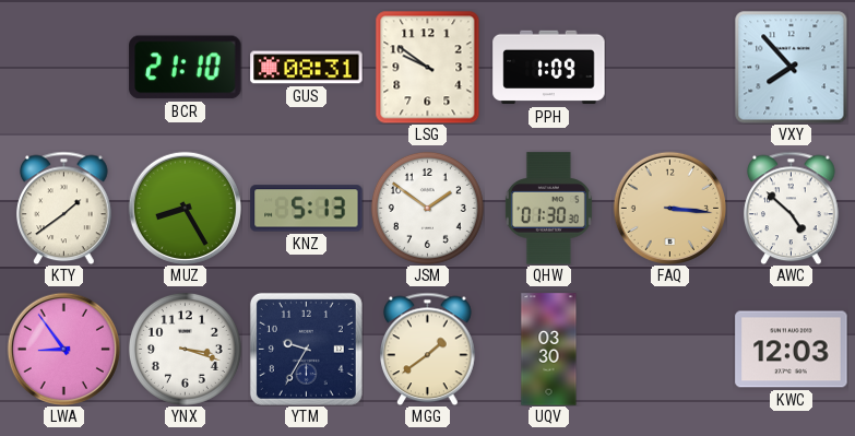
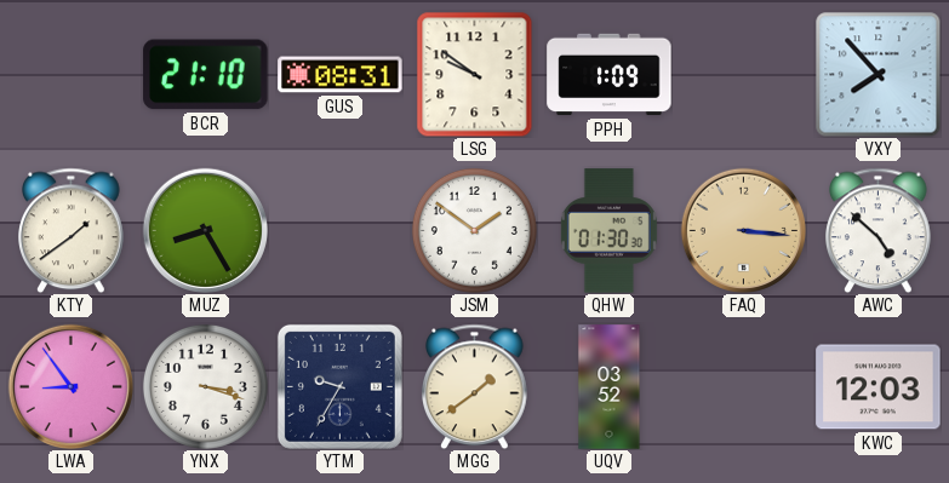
KNZ: 5:13 -> none
UQV: 03:30 -> 03:52
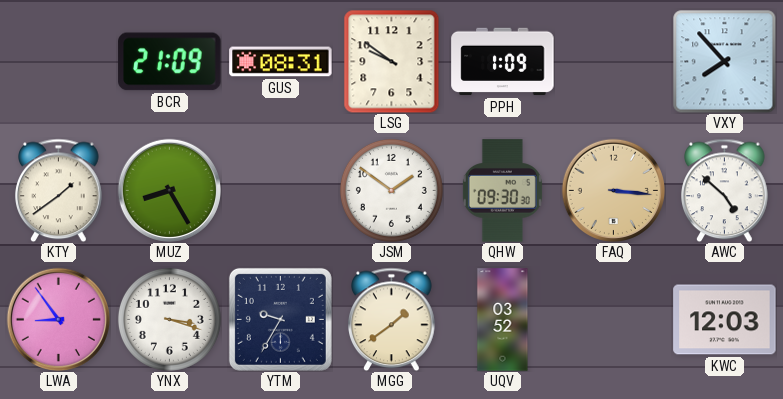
BCR: 21:10 -> 21:09
QHW: 01:30 -> 09:30
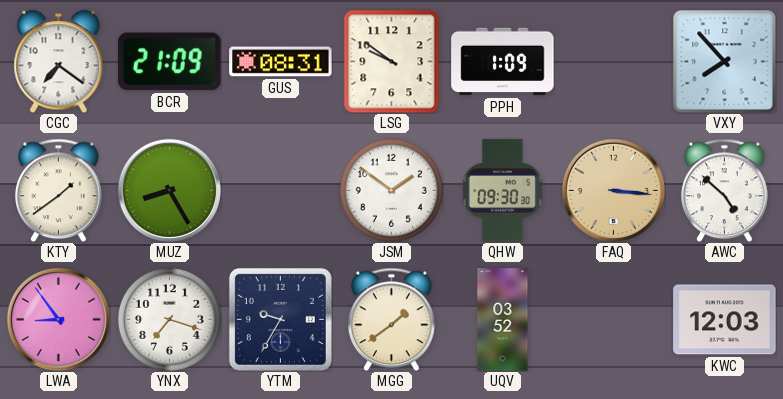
CGC: none -> 7:21
YNX: 3:18 -> 7:18
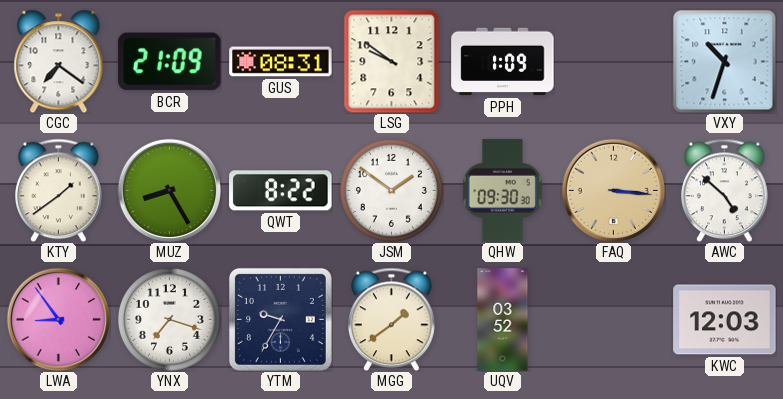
VXY: 7:53 -> 10:33
QWT: none -> 8:22
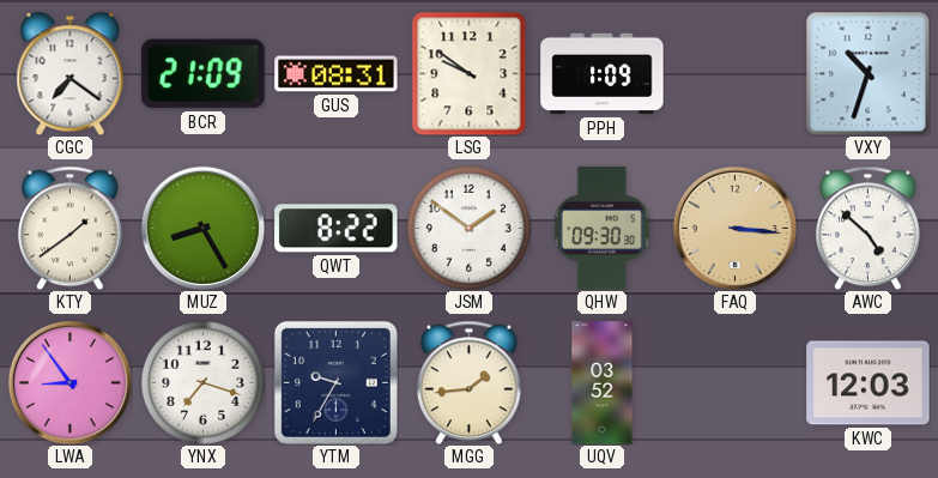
MGG: 1:39 -> 1:44
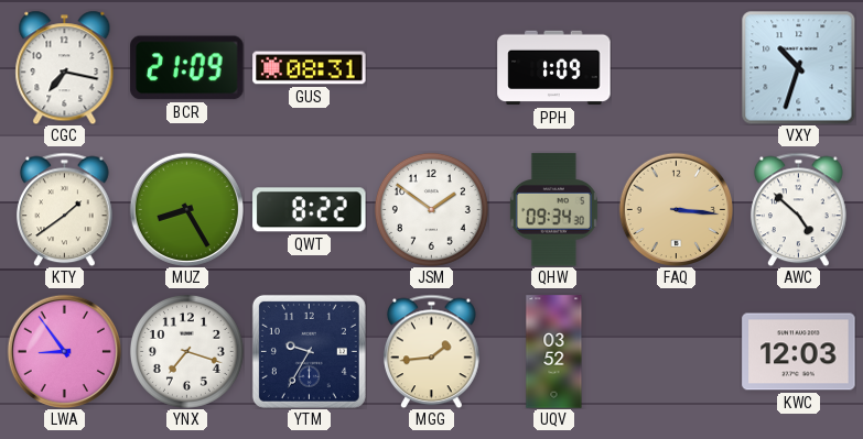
CGC: 7:21 -> 7:17
LSG: 9:51 -> none
QHW: 09:30 -> 09:34
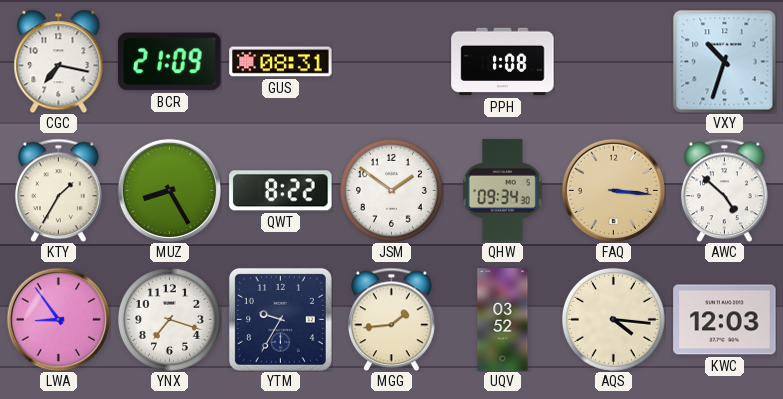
PPH: 1:09 -> 1:08
KTY: 1:39 -> 1:35
AQS: none -> 4:16
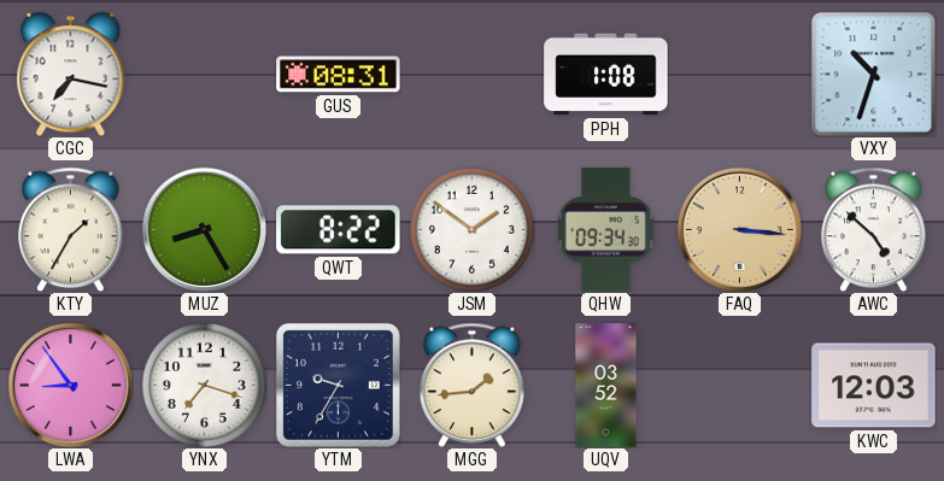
BCR: 21:09 -> none
AQS: 4:16 -> none
